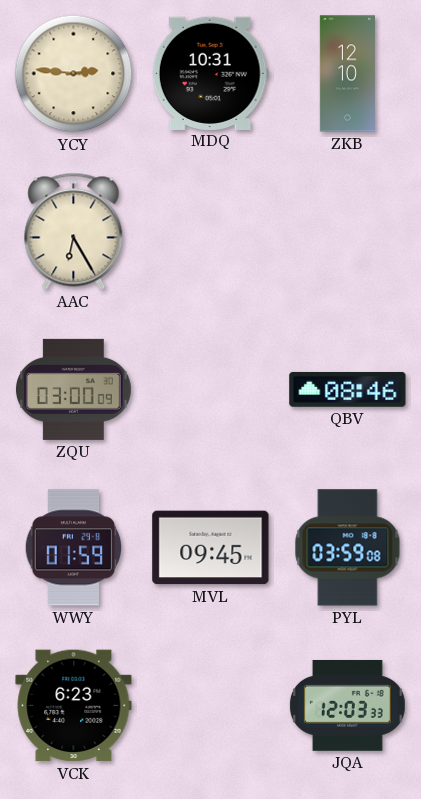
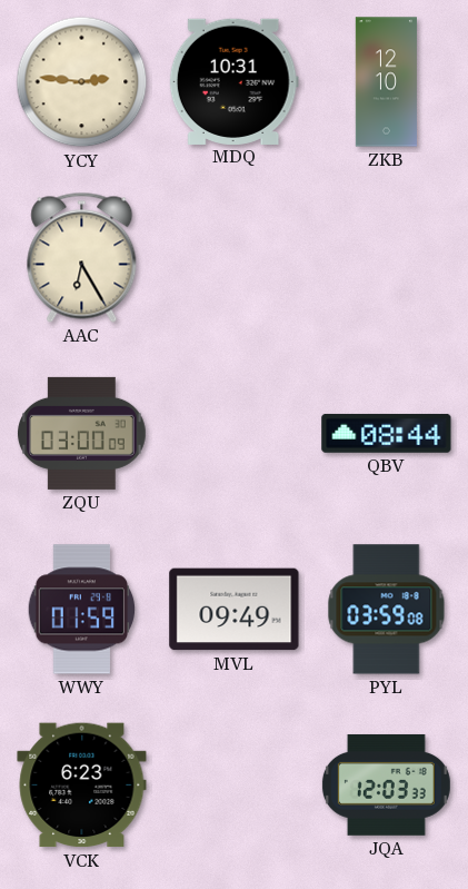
QBV: 08:46 -> 08:44
MVL: 09:45 -> 09:49
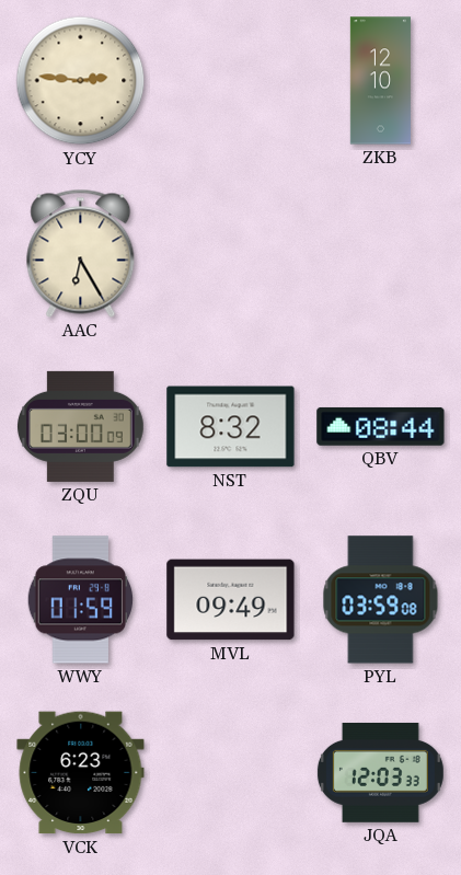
MDQ: 10:31 -> none
NST: none -> 8:32
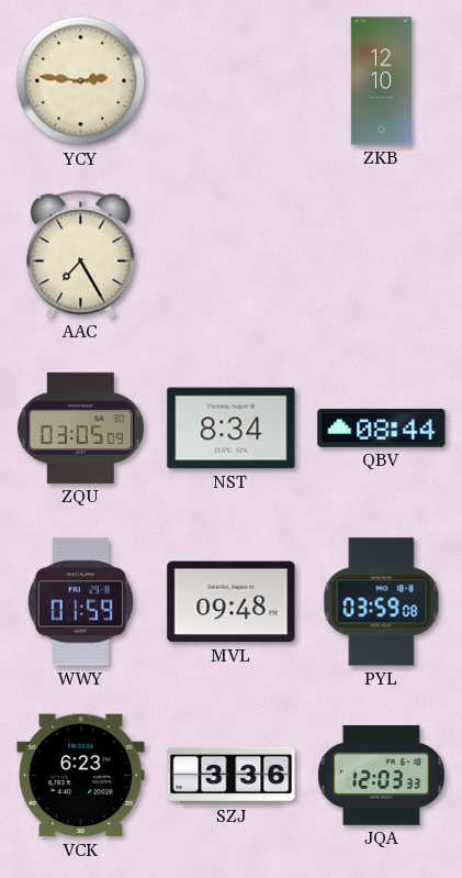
AAC: 6:25 -> 7:25
ZQU: 03:00 -> 03:05
NST: 8:32 -> 8:34
MVL: 09:49 -> 09:48
SZJ: none -> 3:36
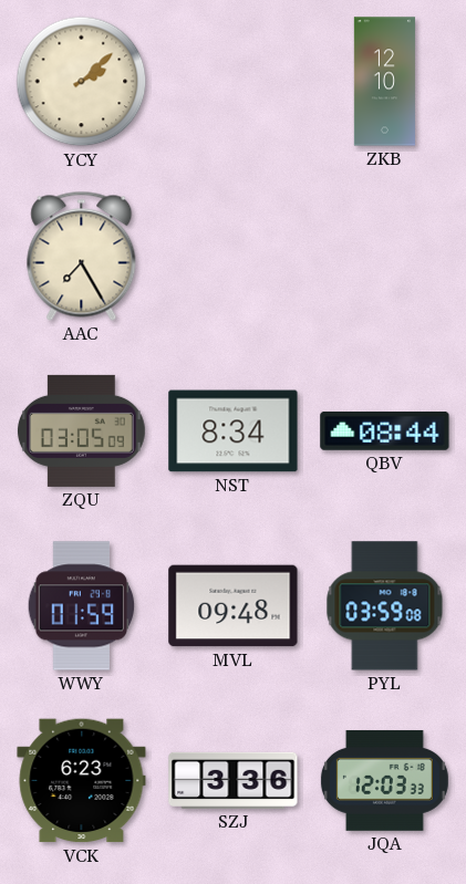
YCY: 2:46 -> 2:08
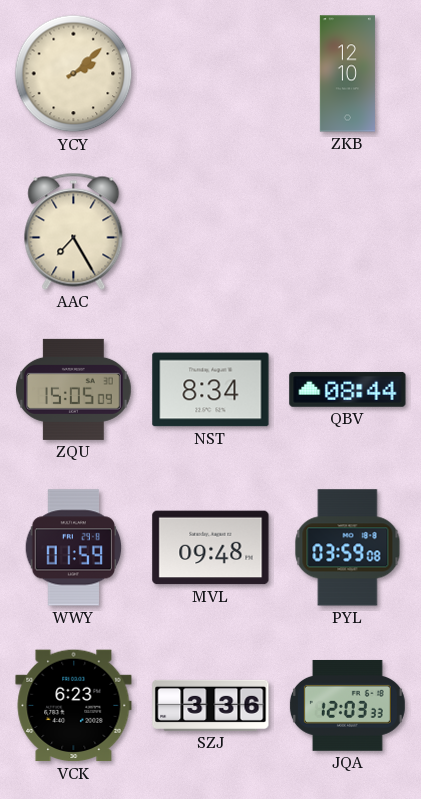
ZQU: 03:05 -> 15:05
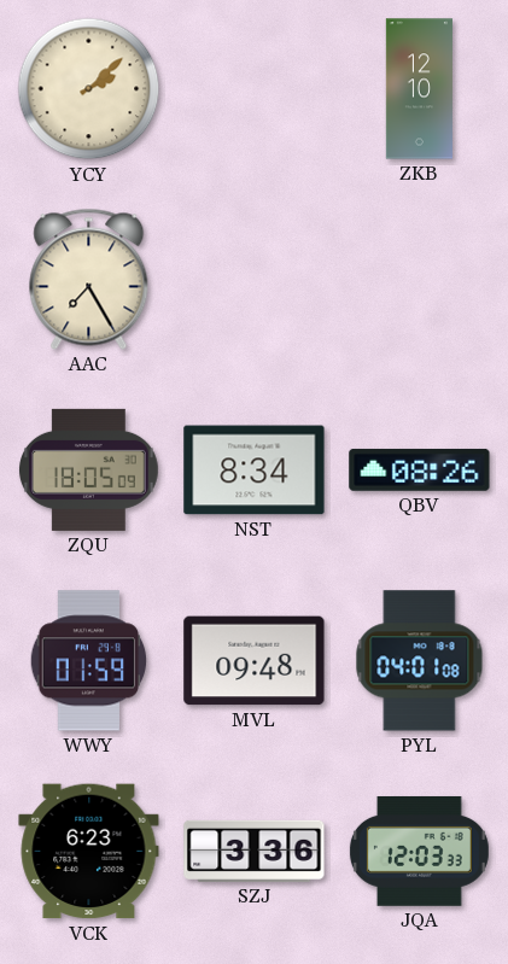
ZQU: 15:05 -> 18:05
QBV: 08:44 -> 08:26
PYL: 03:59 -> 04:01
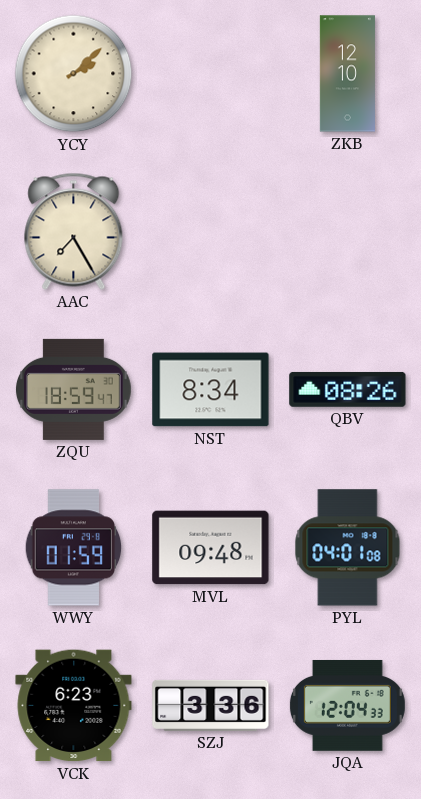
ZQU: 18:05 -> 18:59
JQA: 12:03 -> 12:04
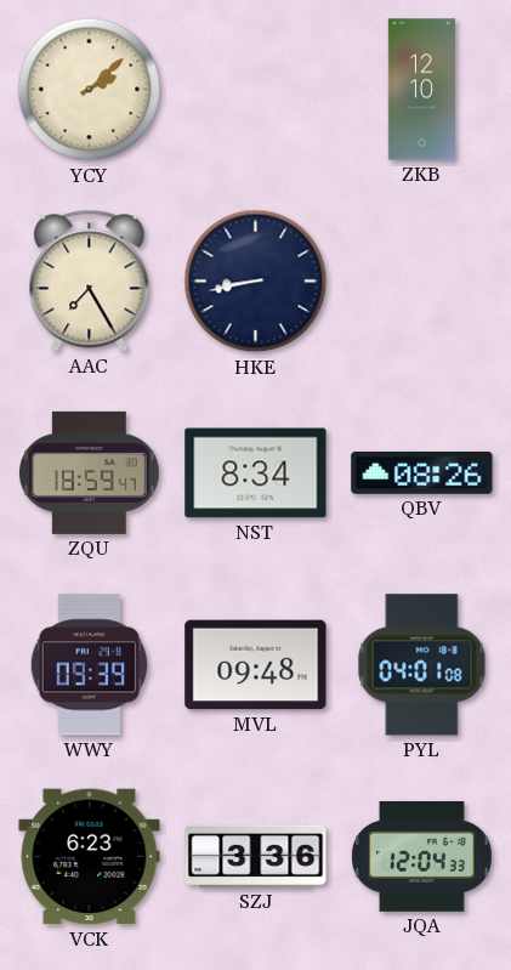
HKE: none -> 8:43
WWY: 01:59 -> 09:39
